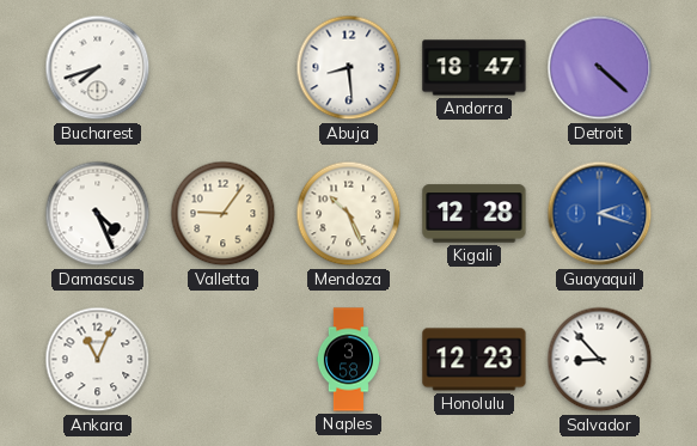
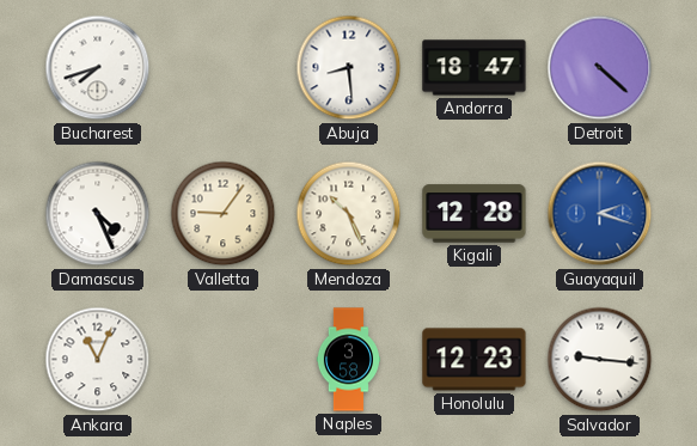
Salvador: 8:53 -> 9:16
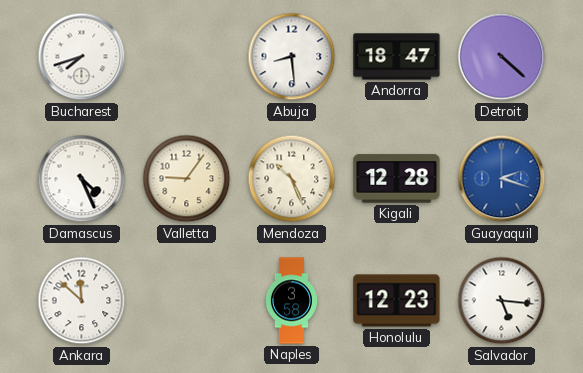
Ankara: 11:04 -> 11:52
Salvador: 9:16 -> 5:16
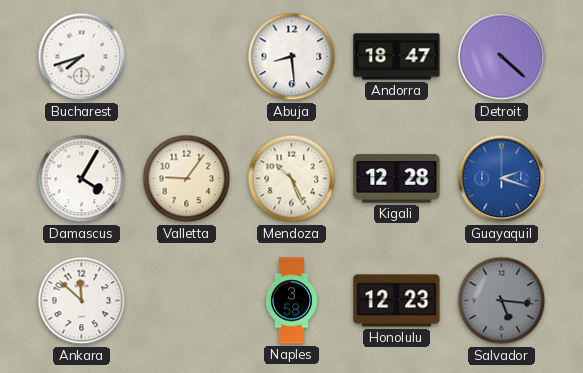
Damascus: 4:26 -> 4:05
Salvador dial: white -> grey
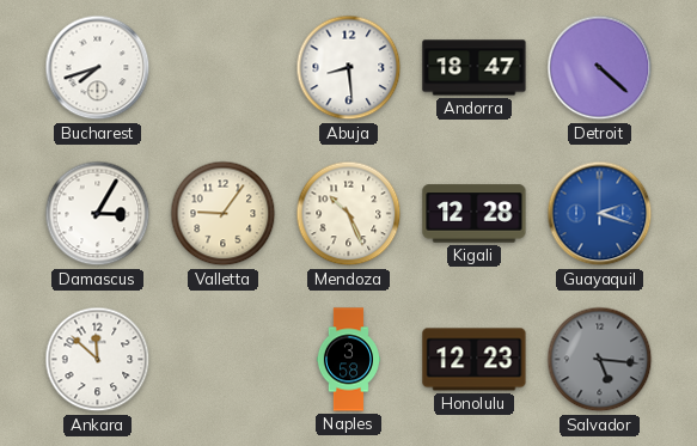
Damascus: 4:05 -> 3:05
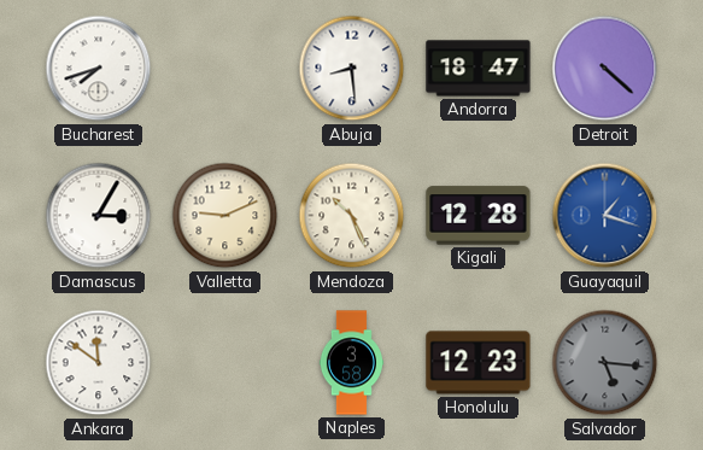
Valletta: 9:06 -> 9:11
Guayaquil: 2:18 -> 1:18
Ankara: 11:52 -> 11:51
